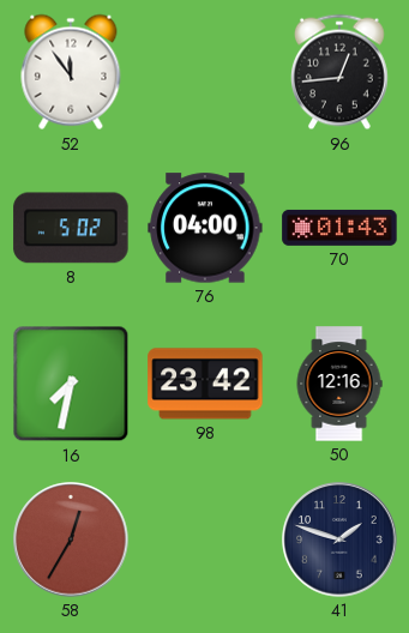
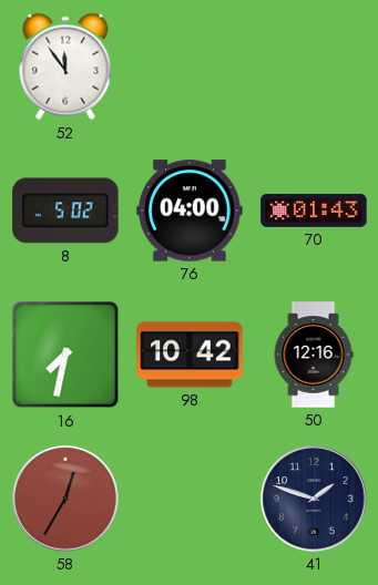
96: 12:44 -> none
98: 23:42 -> 10:42
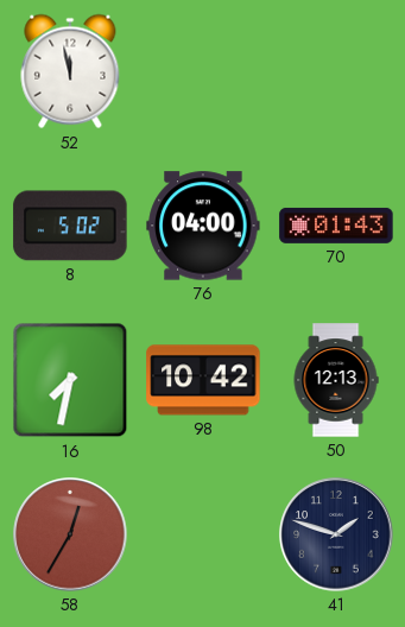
52: 11:54 -> 11:58
50: 12:16 -> 12:13
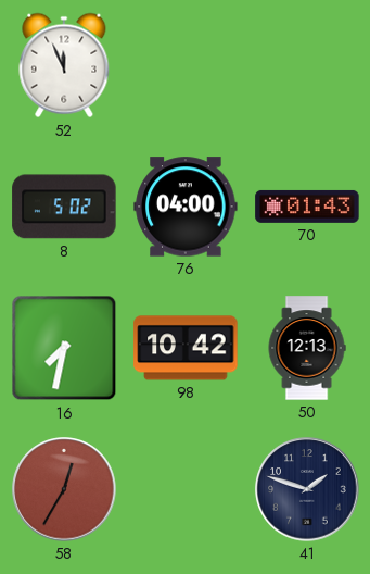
52: 11:58 -> 11:56
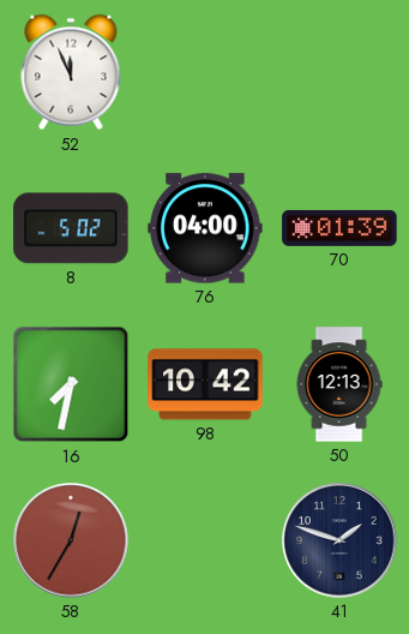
70: 01:43 -> 01:39
